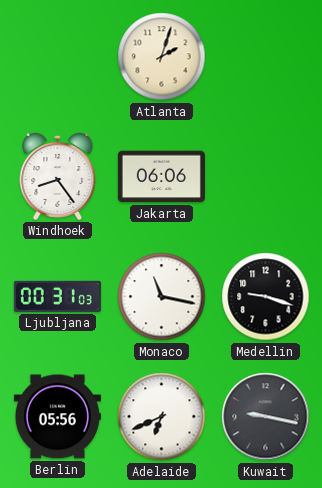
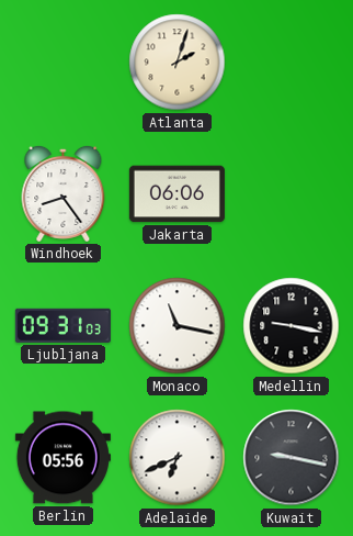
Ljubljana: 00:31 -> 09:31
Medellin: 9:18 -> 9:17
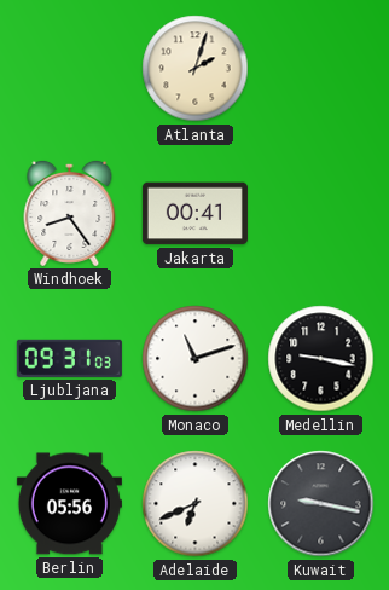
Jakarta: 06:06 -> 00:41
Monaco: 11:17 -> 11:12
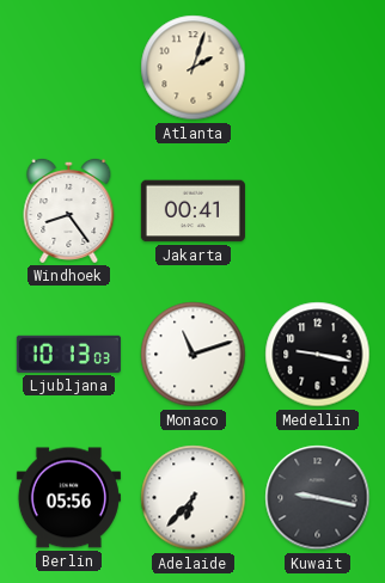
Ljubljana: 09:31 -> 10:13
Adelaide: 6:41 -> 6:37
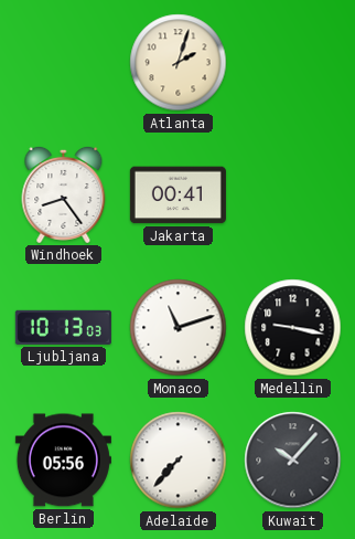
Adelaide: 6:37 -> 7:37
Kuwait: 9:17 -> 10:07
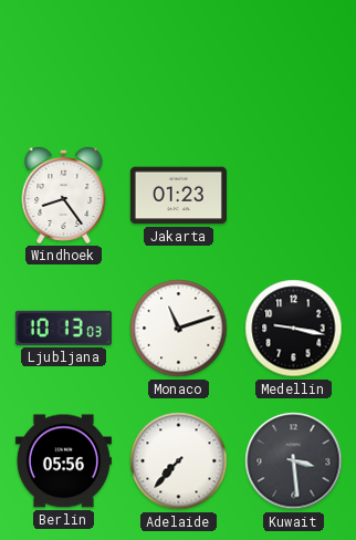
Atlanta: 2:03 -> none
Jakarta: 00:41 -> 01:23
Kuwait: 10:07 -> 3:29
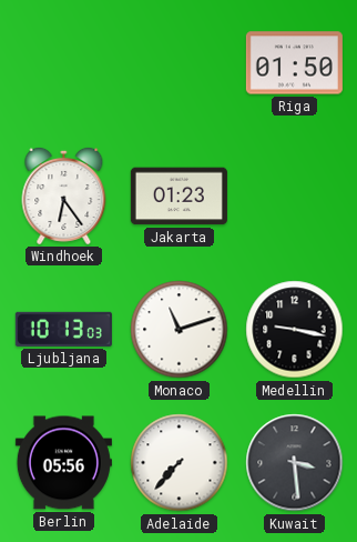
Riga: none -> 01:50
Windhoek: 8:24 -> 6:24
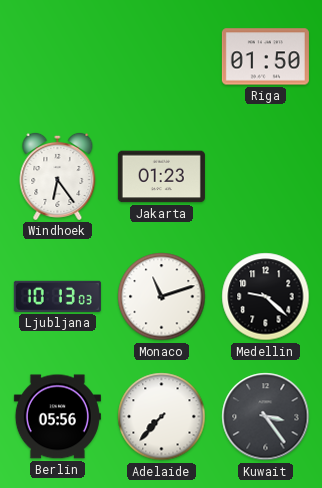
Medellin: 9:17 -> 9:22
Kuwait: 3:29 -> 3:24
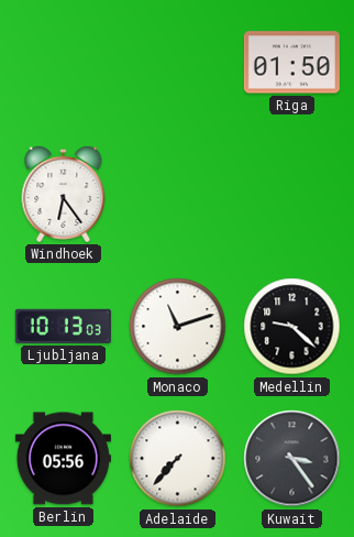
Jakarta: 01:23 -> none
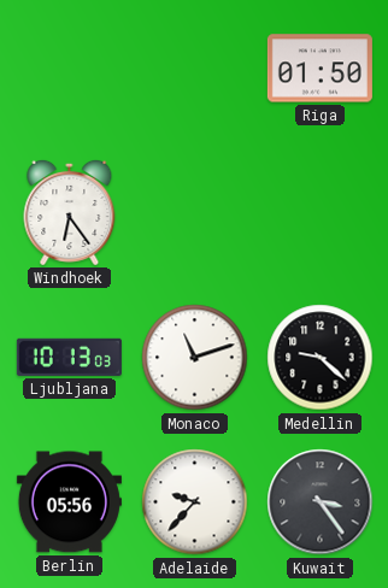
Adelaide: 7:37 -> 9:37
